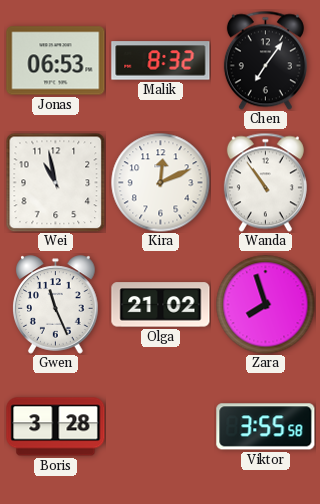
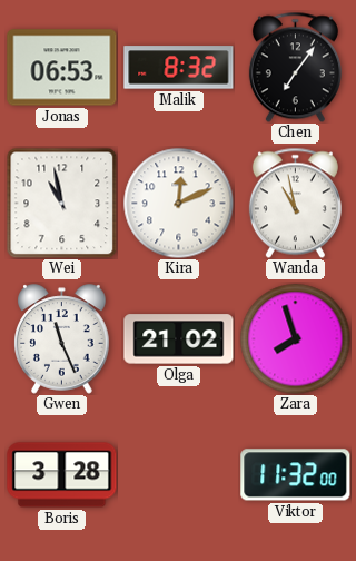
Wanda: 10:54 -> 10:58
Viktor: 3:55 -> 11:32
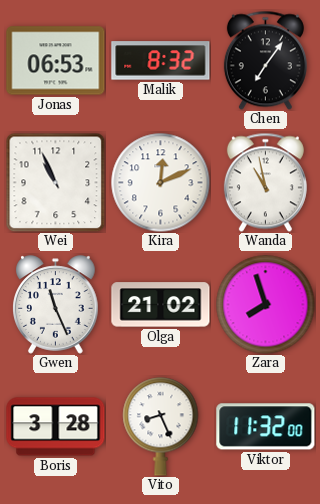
Wei: 10:58 -> 10:56
Vito: none -> 8:26
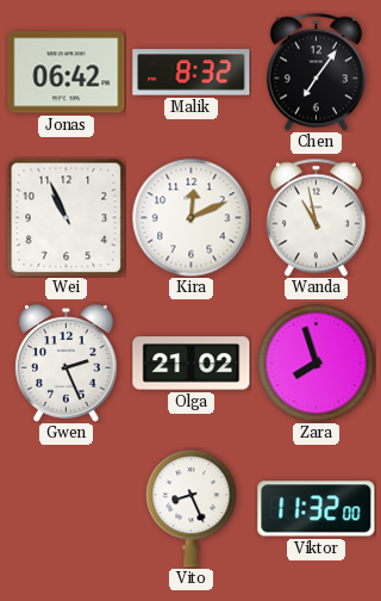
Jonas: 06:53 -> 06:42
Gwen: 11:26 -> 2:26
Boris: 3:28 -> none
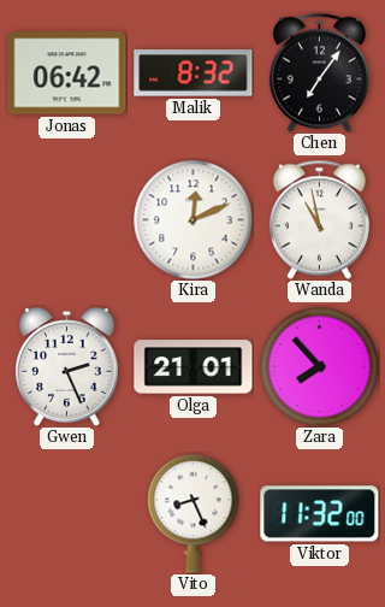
Wei: 10:56 -> none
Olga: 21:02 -> 21:01
Zara: 7:57 -> 7:53
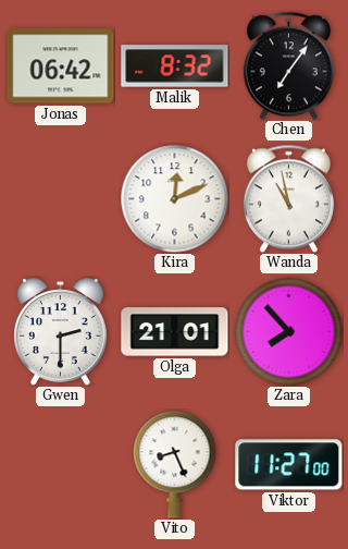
Gwen: 2:26 -> 2:30
Viktor: 11:32 -> 11:27
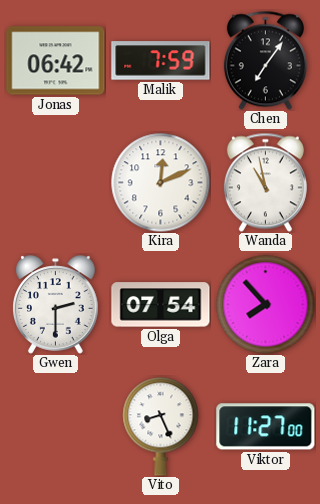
Malik: 8:32 -> 7:59
Olga: 21:01 -> 07:54
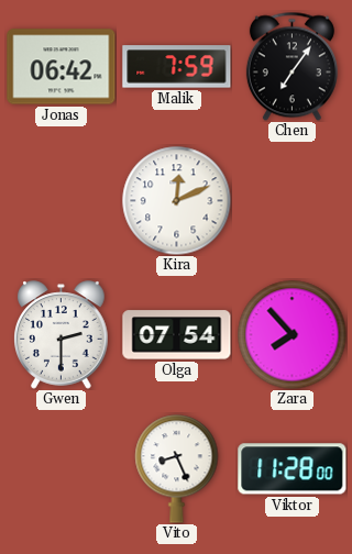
Wanda: 10:58 -> none
Viktor: 11:27 -> 11:28
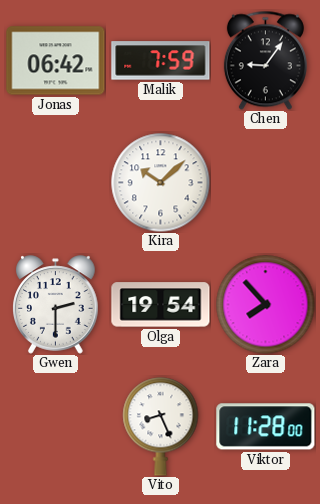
Chen: 7:06 -> 9:06
Kira: 12:11 -> 10:08
Olga: 07:54 -> 19:54
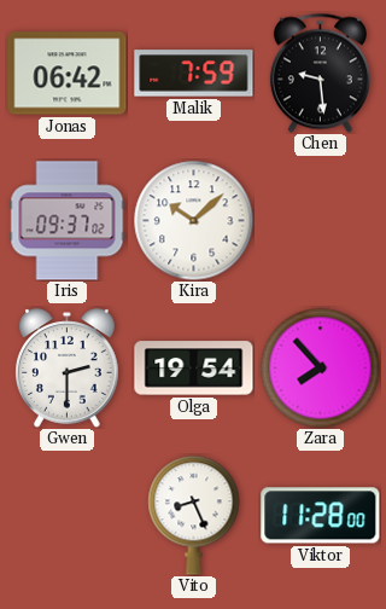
Chen: 9:06 -> 9:29
Iris: none -> 09:37
